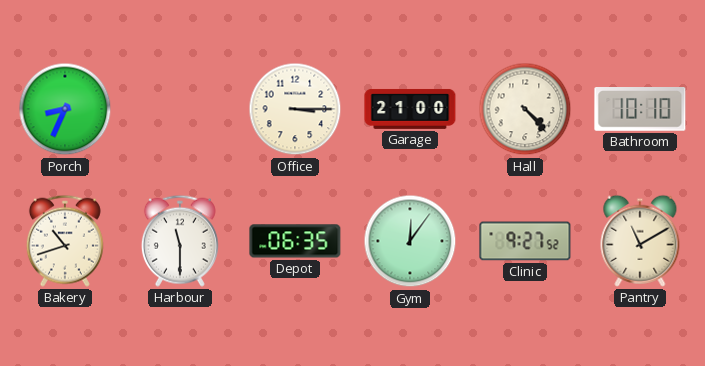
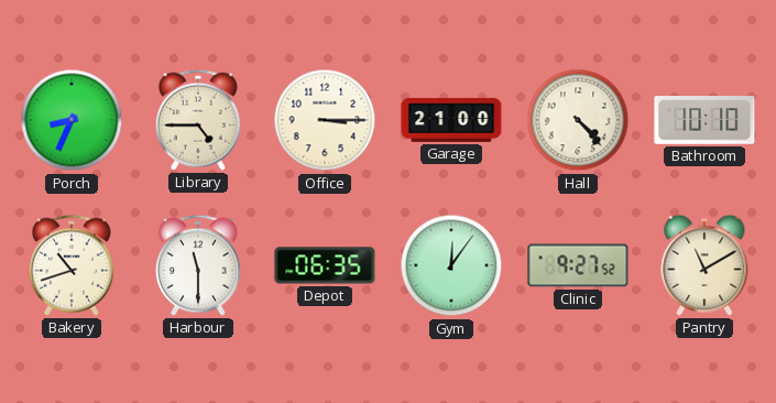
Library: none -> 4:45
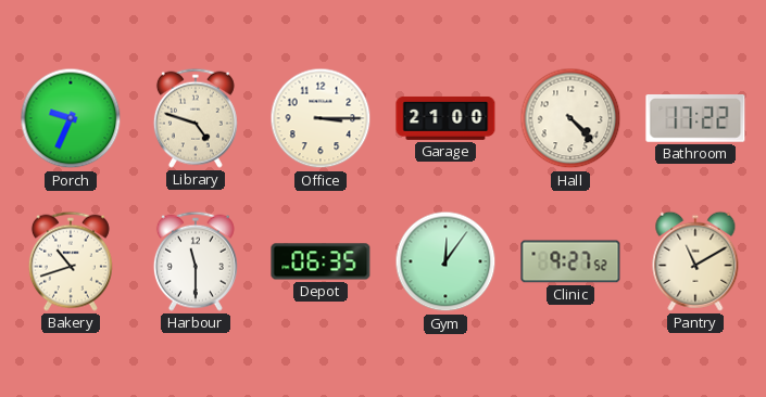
Porch: 8:34 -> 9:34
Library: 4:45 -> 4:48
Bathroom: 10:10 -> 17:22
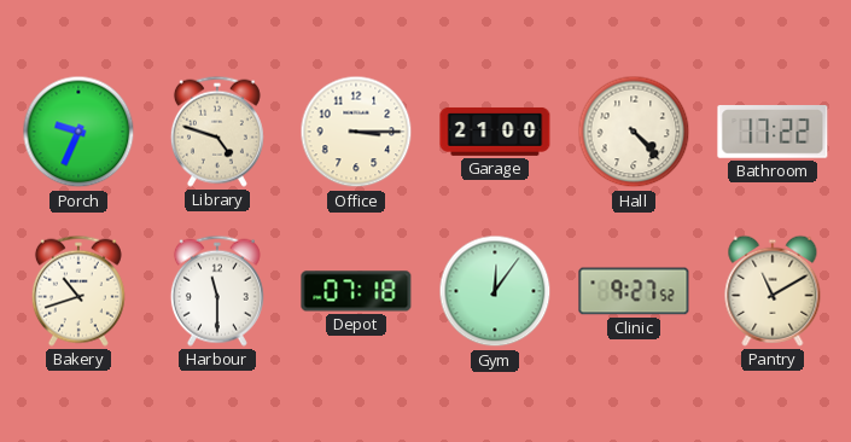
Depot: 06:35 -> 07:18
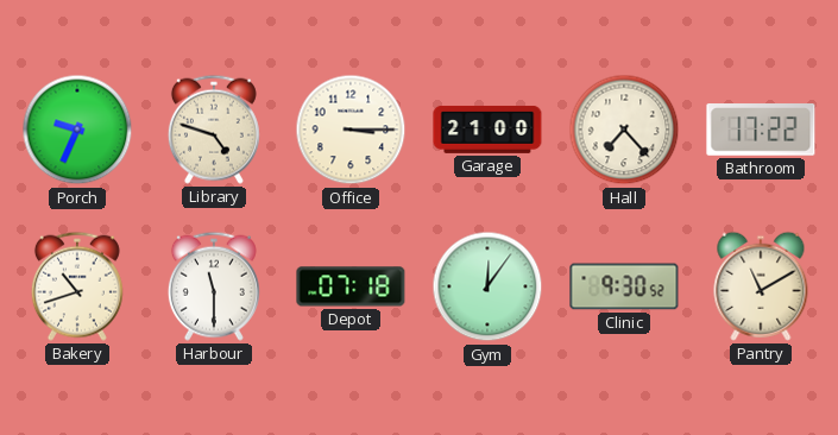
Hall: 4:23 -> 7:23
Clinic: 9:27 -> 9:30
